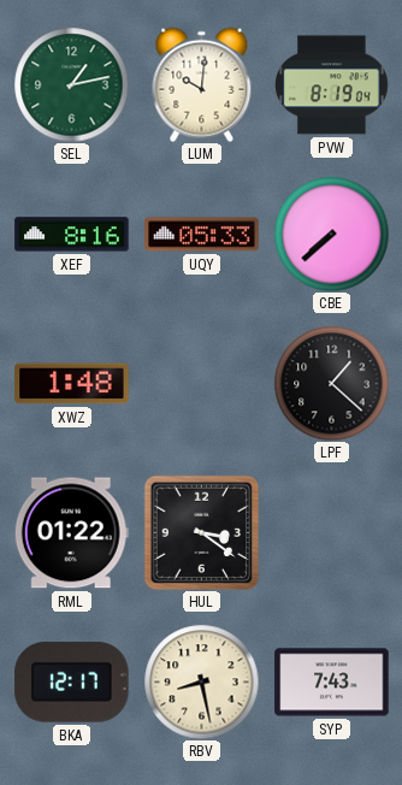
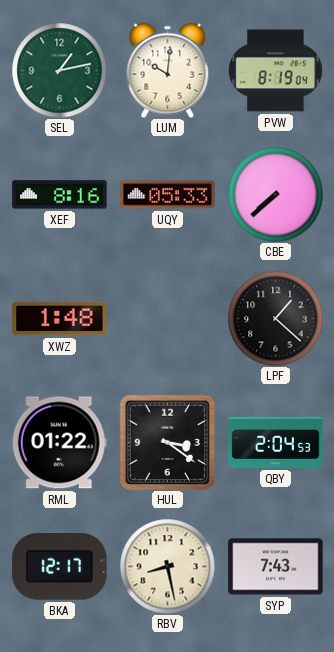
QBY: none -> 2:04
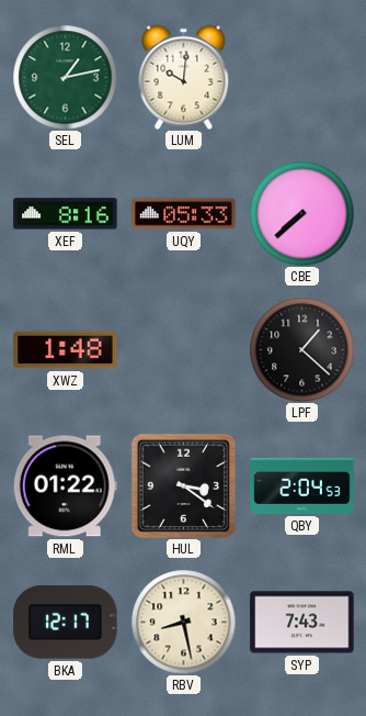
PVW: 8:19 -> none
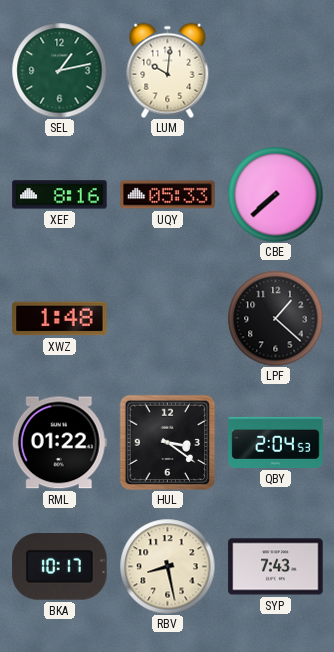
BKA: 12:17 -> 10:17
